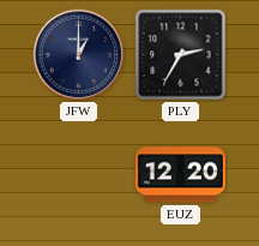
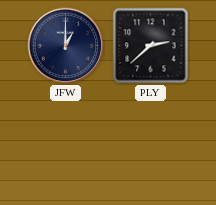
PLY: 2:35 -> 2:38
EUZ: 12:20 -> none
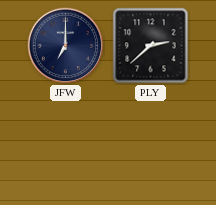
JFW: 1:00 -> 7:00
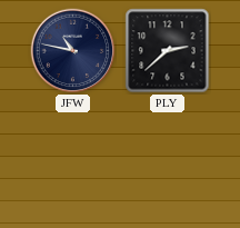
JFW: 7:00 -> 10:47
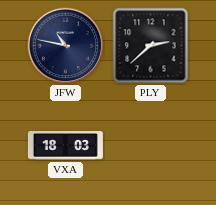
VXA: none -> 18:03
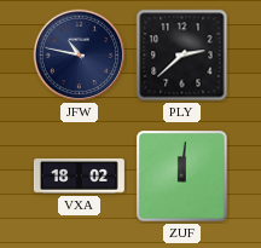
VXA: 18:03 -> 18:02
ZUF: none -> 12:01
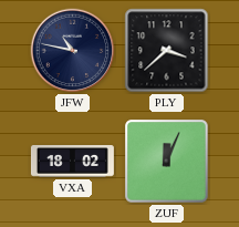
PLY: 2:38 -> 3:38
ZUF: 12:01 -> 12:04
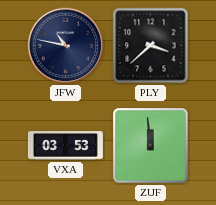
VXA: 18:02 -> 03:53
ZUF: 12:04 -> 11:59
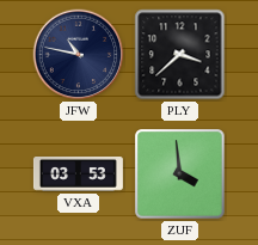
ZUF: 11:59 -> 3:59
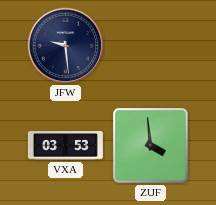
JFW: 10:47 -> 9:29
PLY: 3:38 -> none
